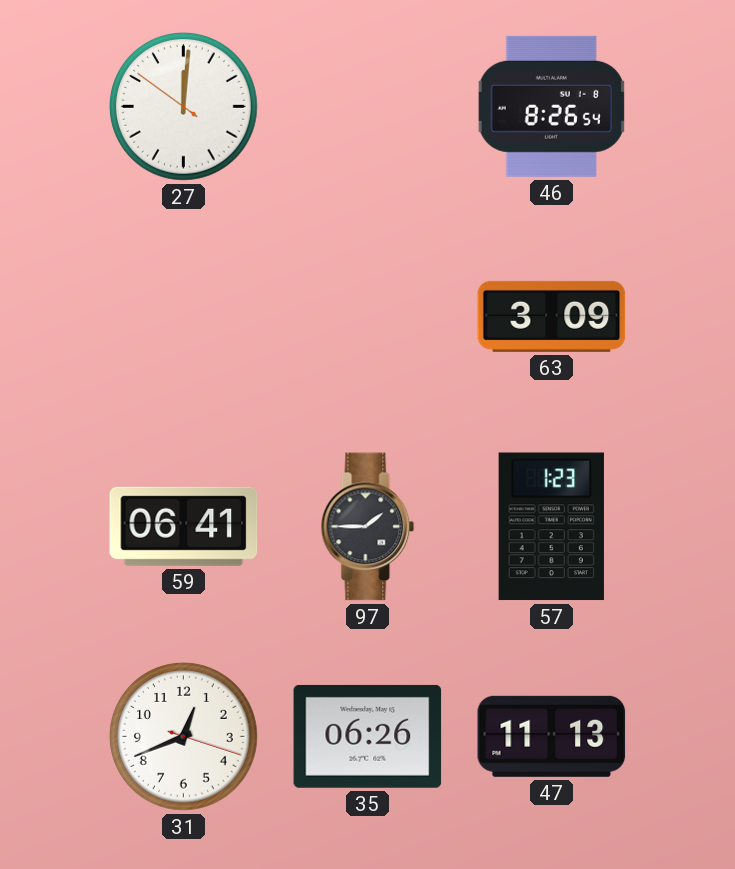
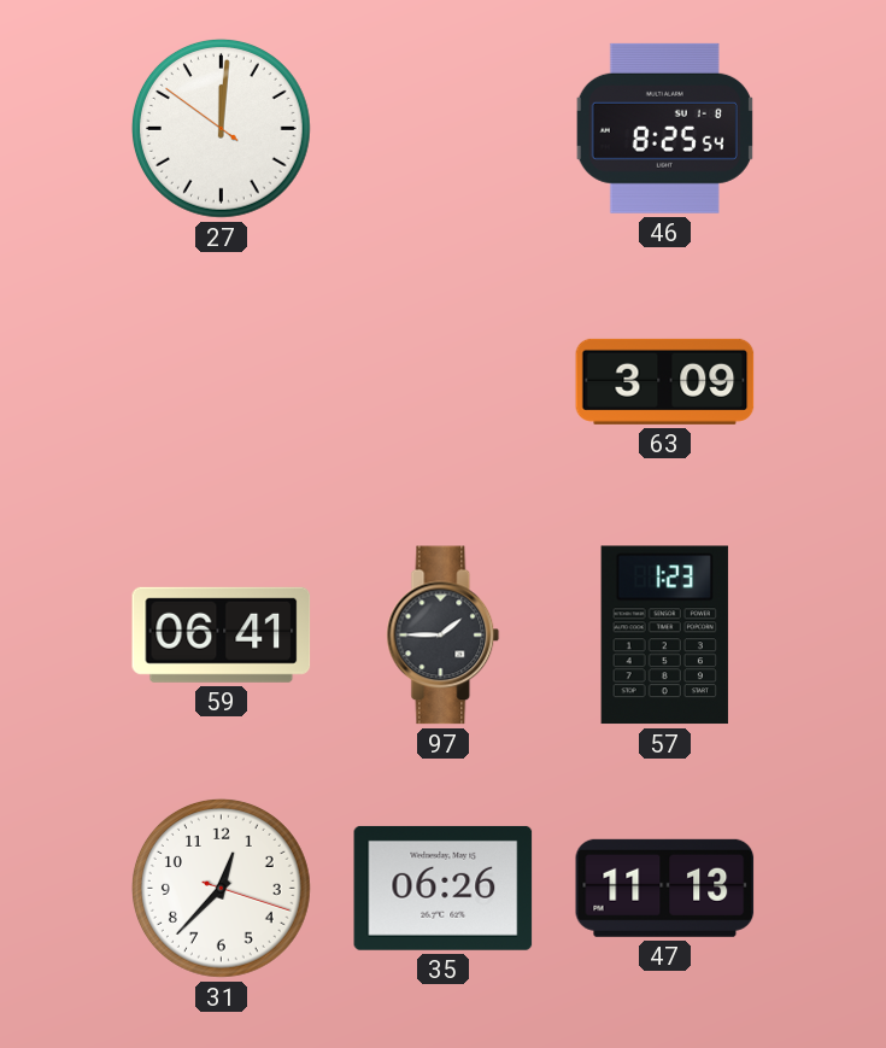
46: 8:26 -> 8:25
31: 12:41 -> 12:37
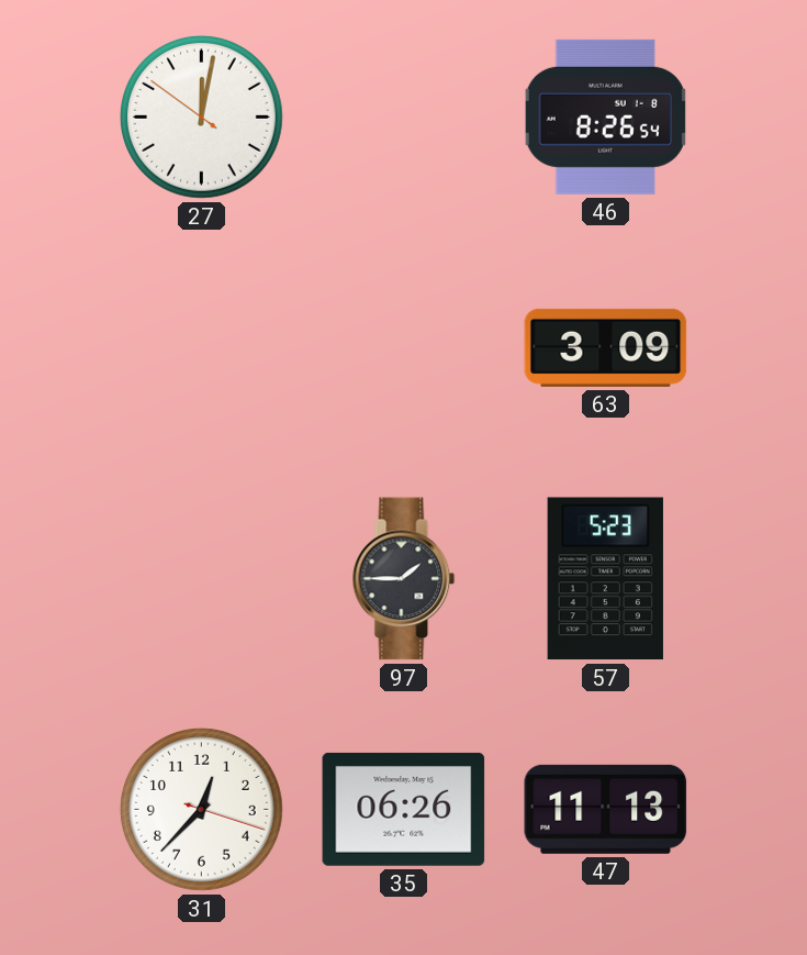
27: 12:00 -> 12:01
46: 8:25 -> 8:26
59: 06:41 -> none
57: 1:23 -> 5:23
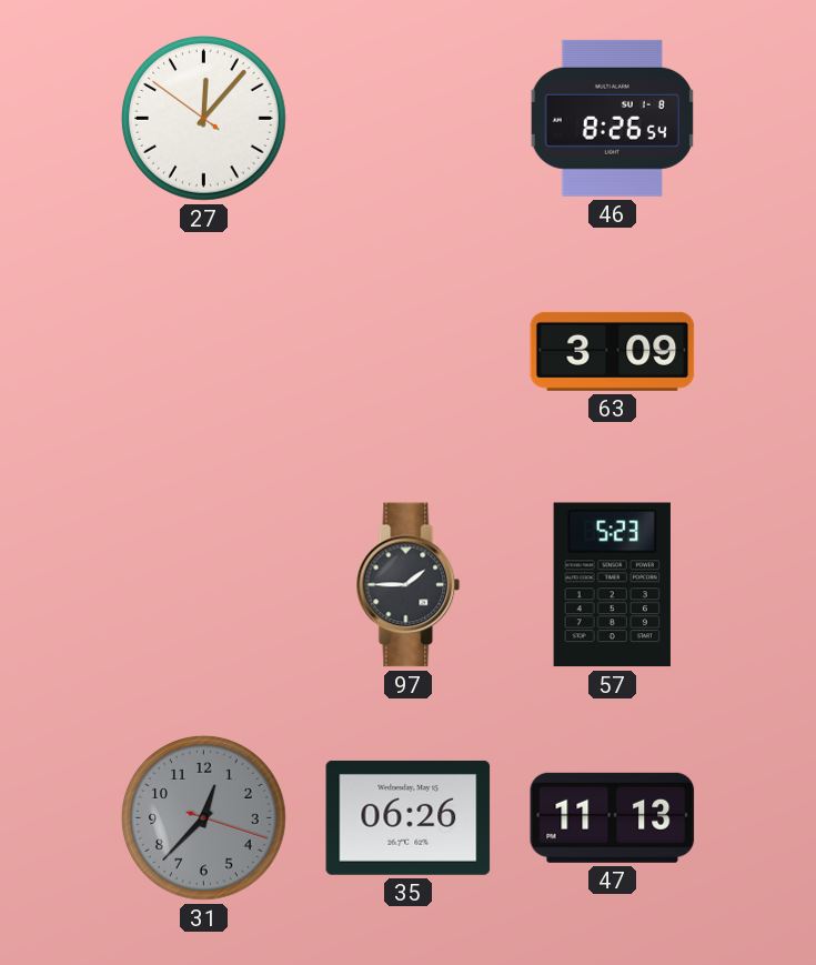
27: 12:01 -> 12:06
31 dial: white -> grey
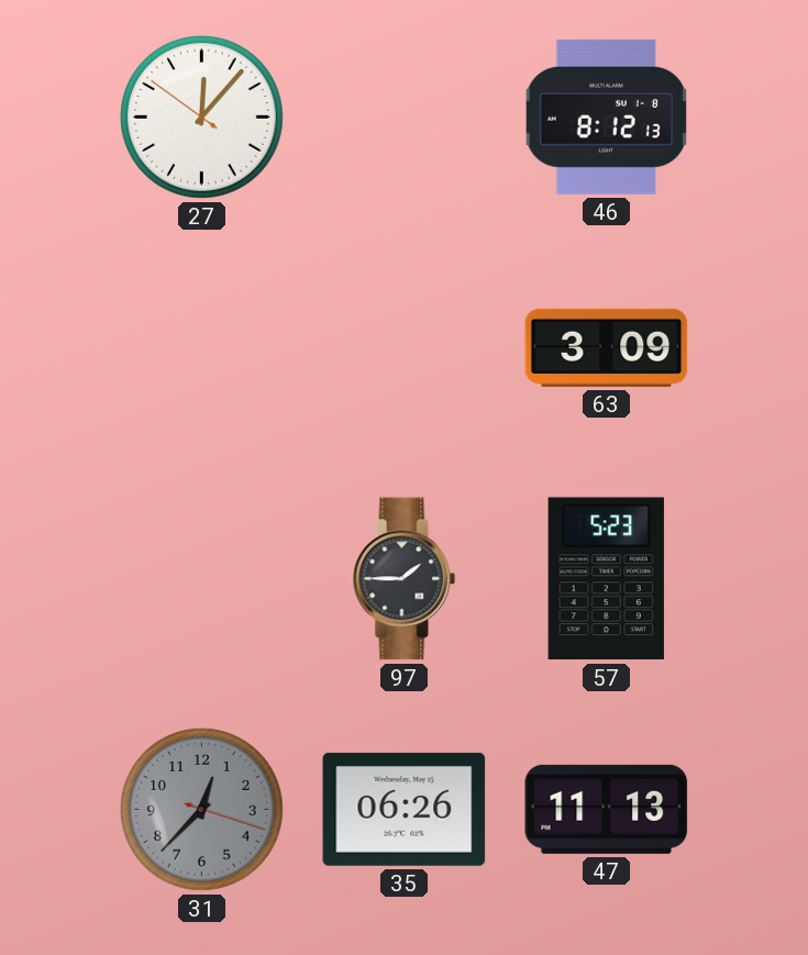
46: 8:26 -> 8:12
